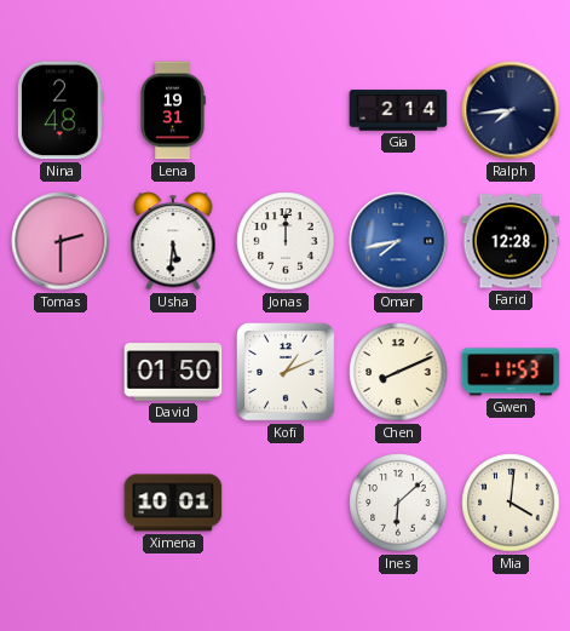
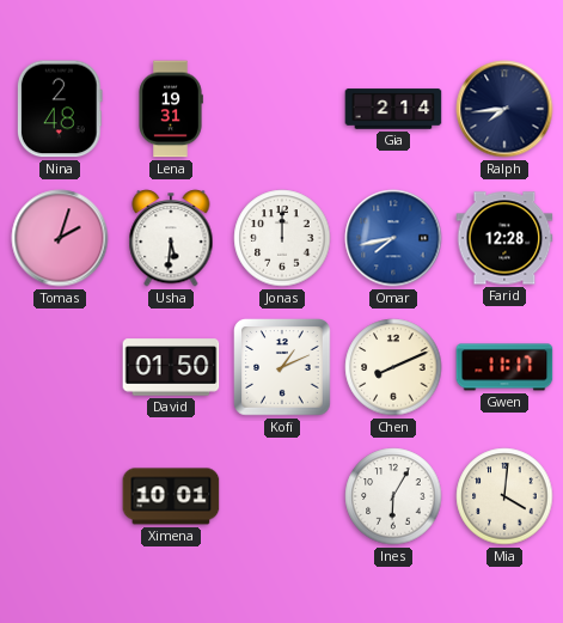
Tomas: 2:30 -> 2:03
Gwen: 11:53 -> 11:17
Ines: 6:08 -> 6:05
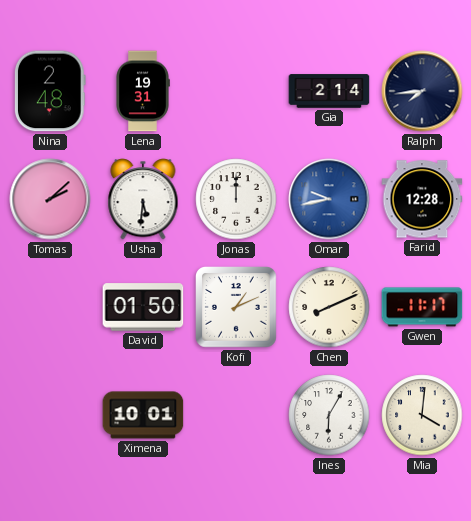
Tomas: 2:03 -> 2:08
Omar: 7:43 -> 9:43
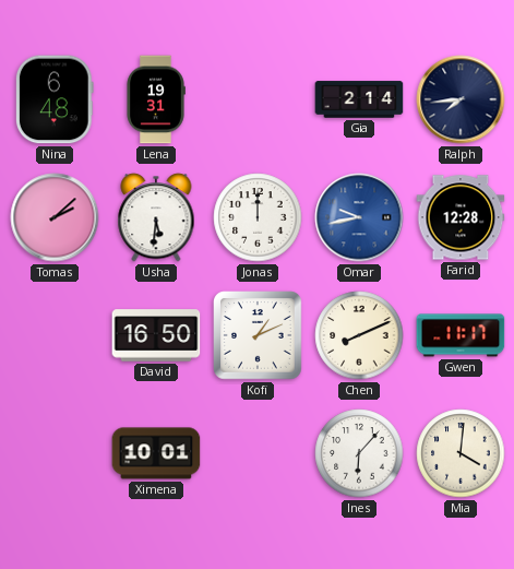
Nina: 2:48 -> 6:48
David: 01:50 -> 16:50
Ines: 6:05 -> 6:07
